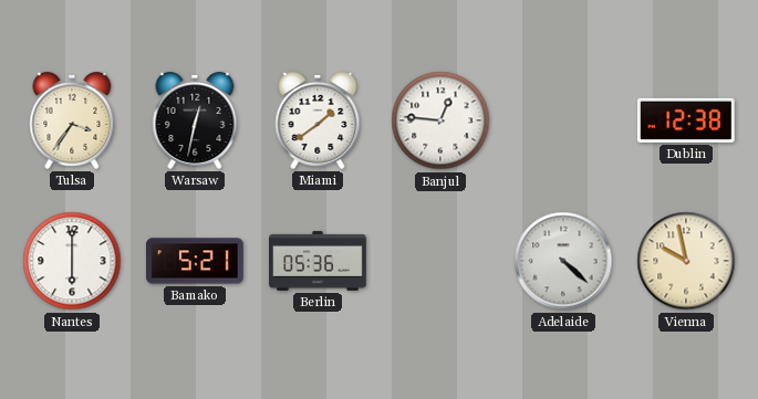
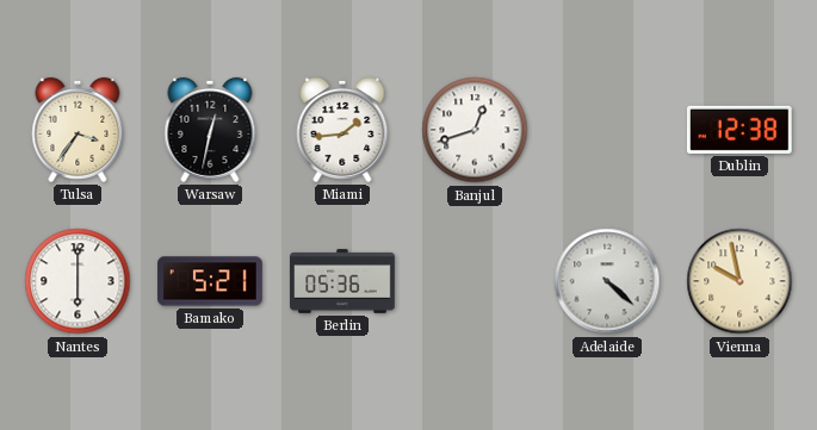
Miami: 1:39 -> 1:44
Banjul: 12:46 -> 12:42
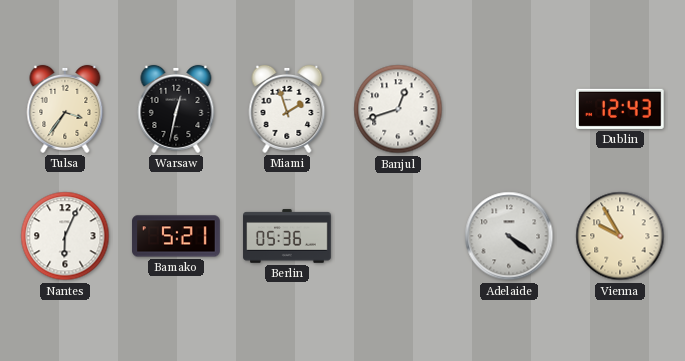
Miami: 1:44 -> 1:57
Dublin: 12:38 -> 12:43
Nantes: 6:00 -> 6:04
Adelaide: 4:22 -> 4:21
Vienna: 9:58 -> 9:55
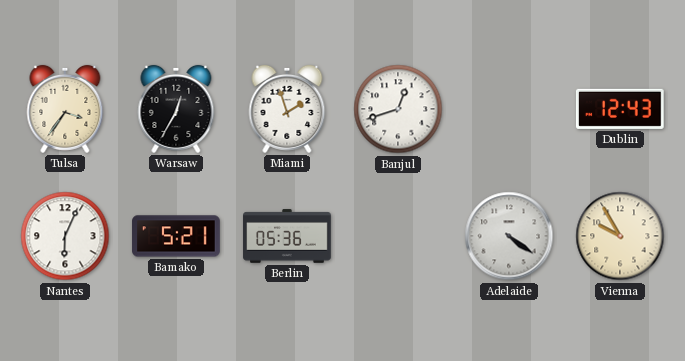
Warsaw: 12:32 -> 12:35
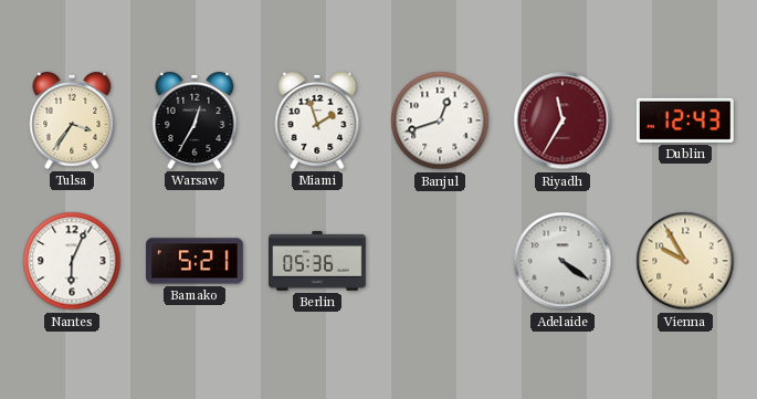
Riyadh: none -> 11:35
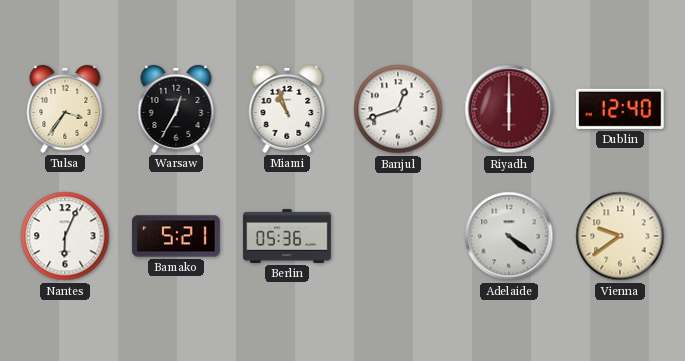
Miami: 1:57 -> 10:57
Riyadh: 11:35 -> 6:00
Dublin: 12:43 -> 12:40
Vienna: 9:55 -> 9:39
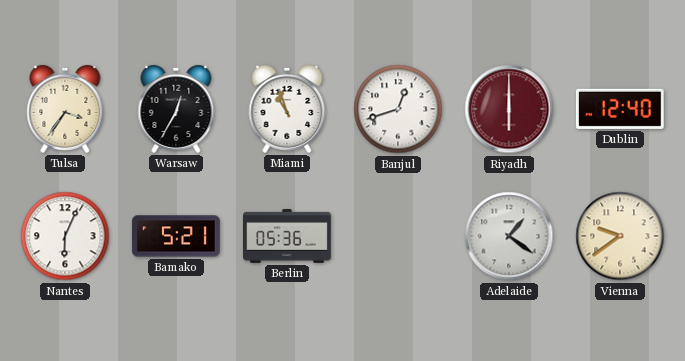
Adelaide: 4:21 -> 1:21
